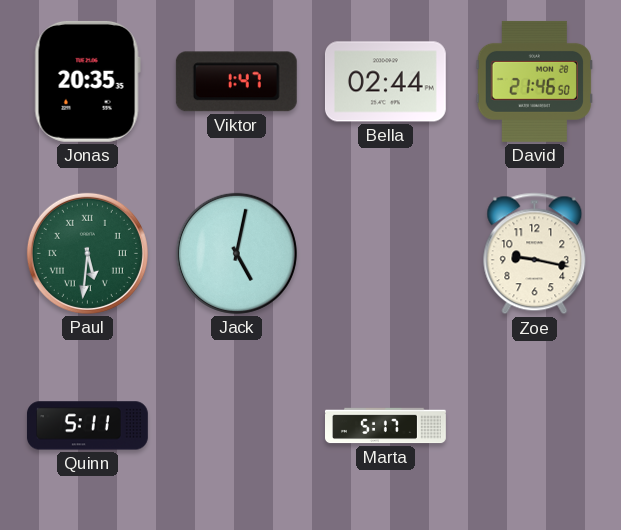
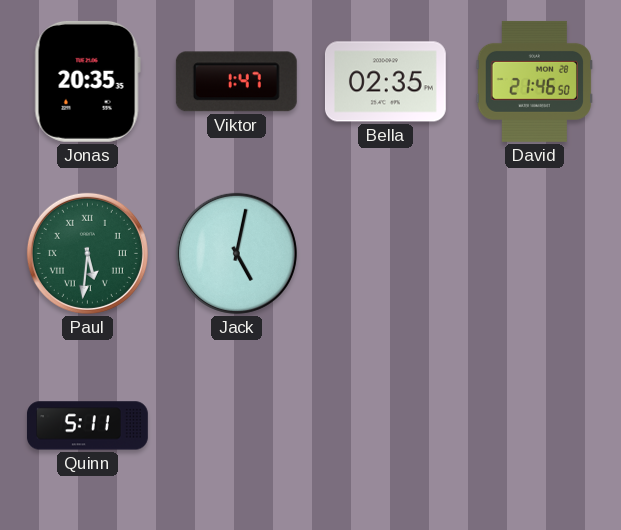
Bella: 02:44 -> 02:35
Zoe: 9:17 -> none
Marta: 5:17 -> none
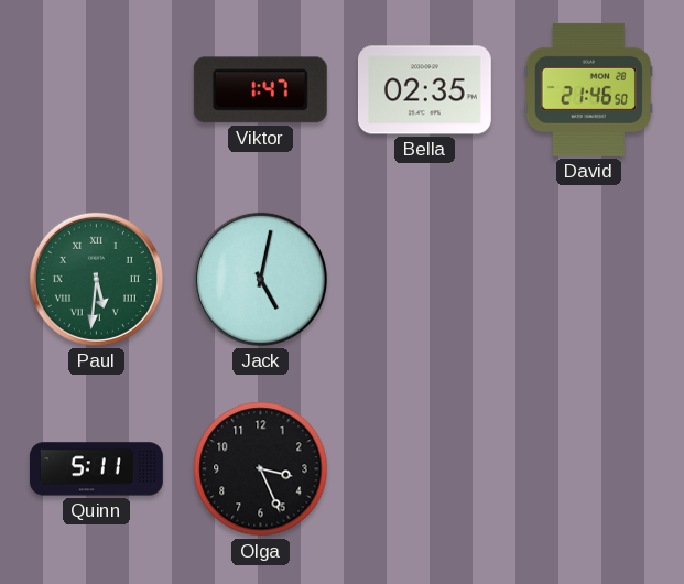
Jonas: 20:35 -> none
Olga: none -> 3:26
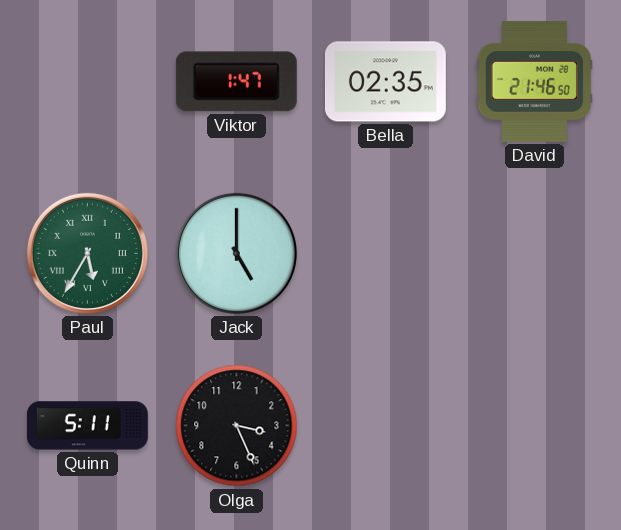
Paul: 5:31 -> 5:35
Jack: 5:02 -> 5:00
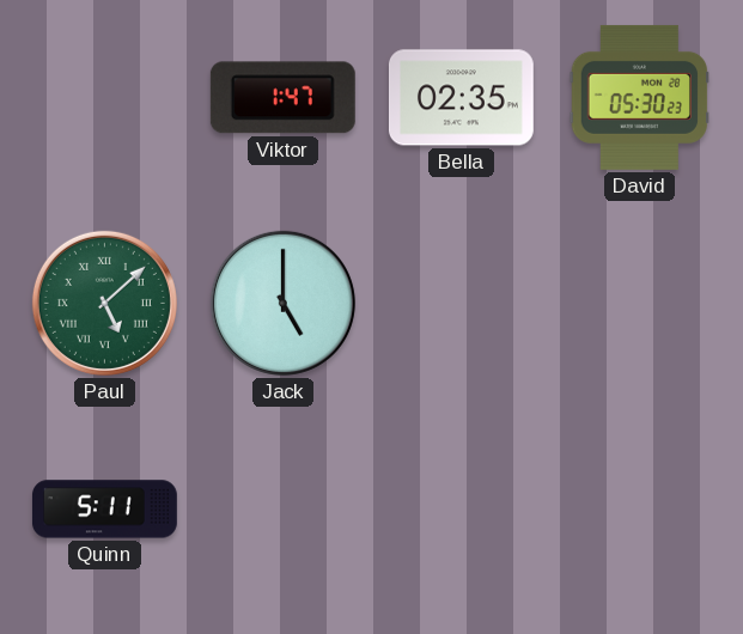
David: 21:46 -> 05:30
Paul: 5:35 -> 5:08
Olga: 3:26 -> none
